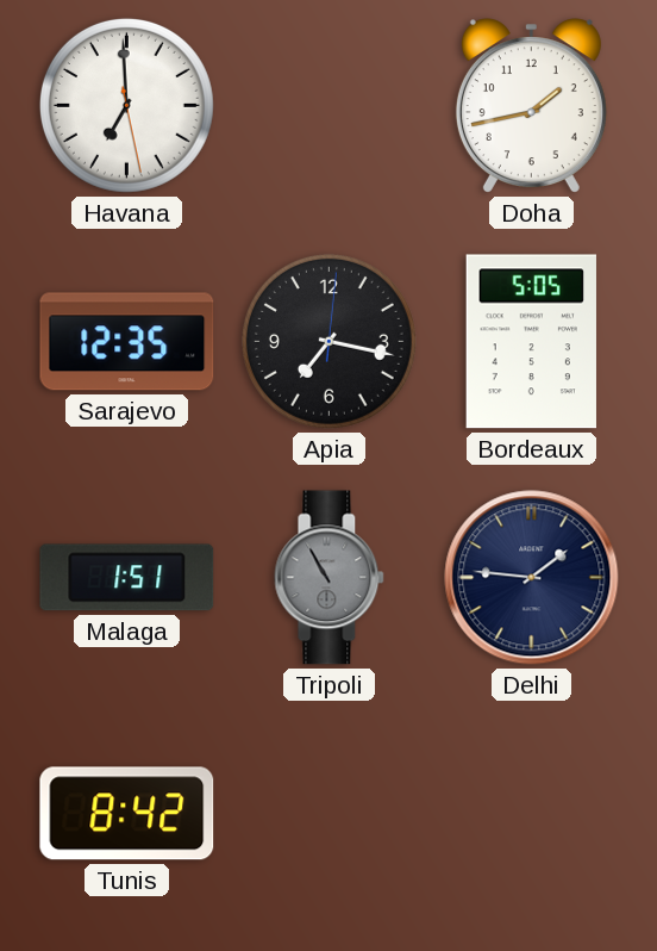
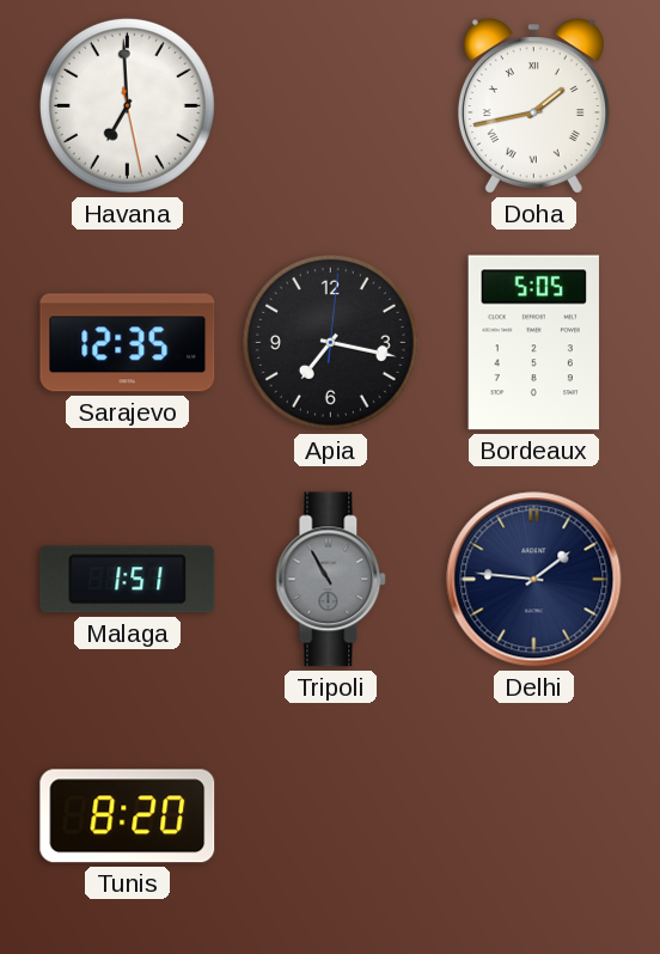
Doha numerals: Arabic -> Roman
Tunis: 8:42 -> 8:20
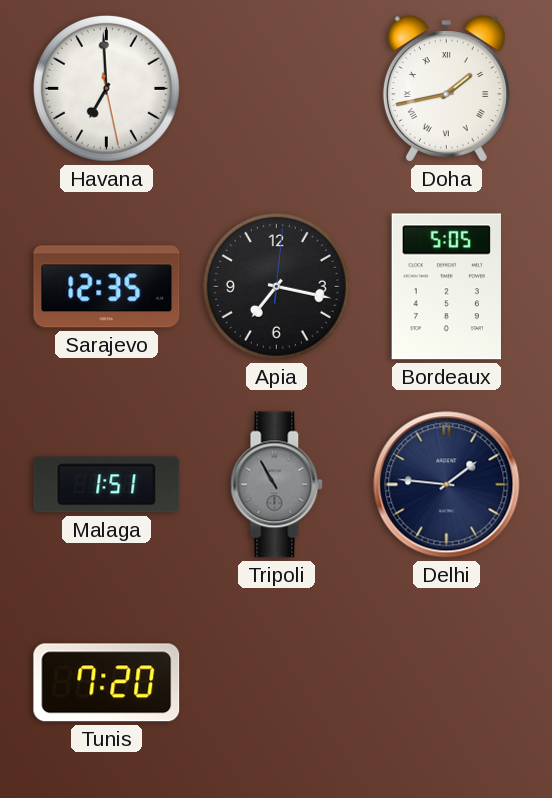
Tunis: 8:20 -> 7:20
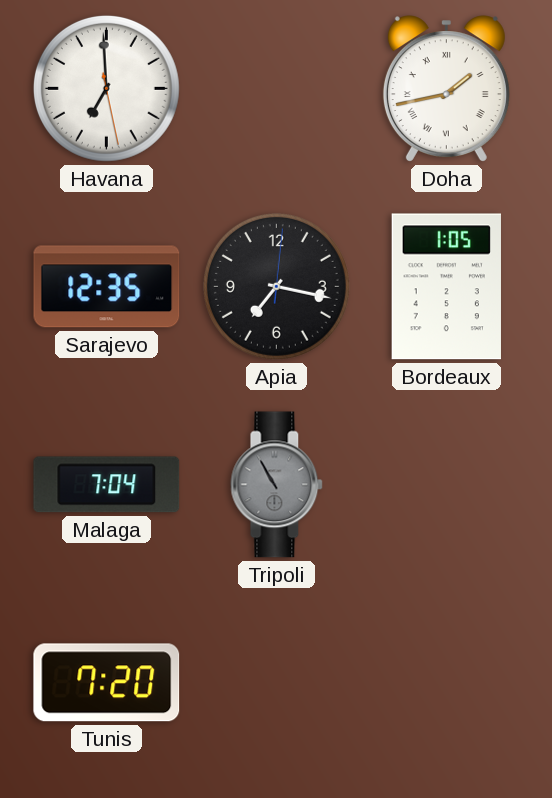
Bordeaux: 5:05 -> 1:05
Malaga: 1:51 -> 7:04
Delhi: 1:46 -> none
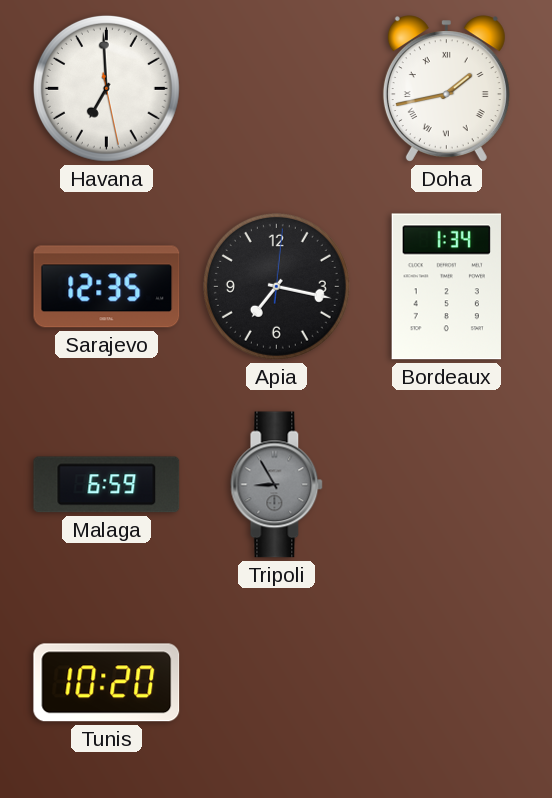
Bordeaux: 1:05 -> 1:34
Malaga: 7:04 -> 6:59
Tripoli: 10:55 -> 8:55
Tunis: 7:20 -> 10:20
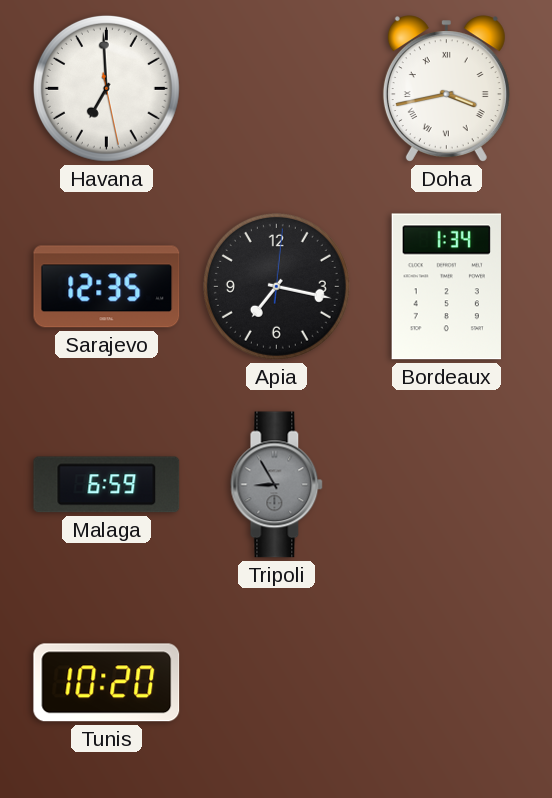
Doha: 1:43 -> 3:43
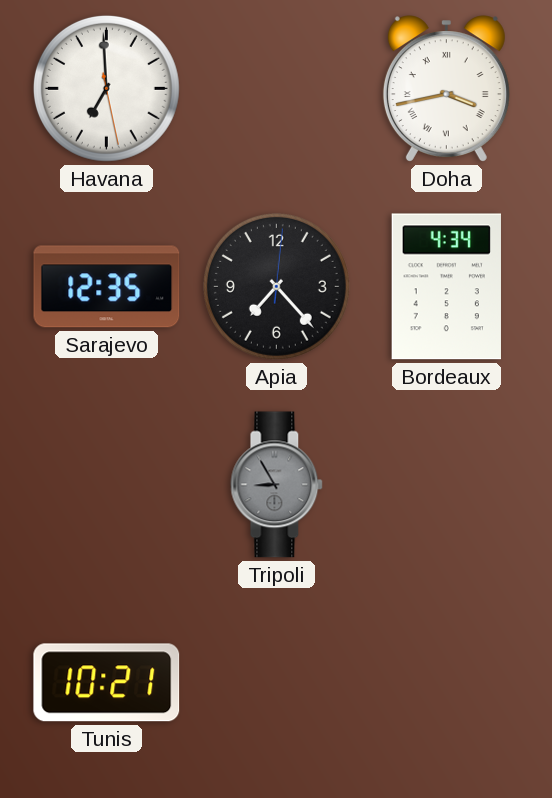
Apia: 7:17 -> 7:23
Bordeaux: 1:34 -> 4:34
Malaga: 6:59 -> none
Tunis: 10:20 -> 10:21
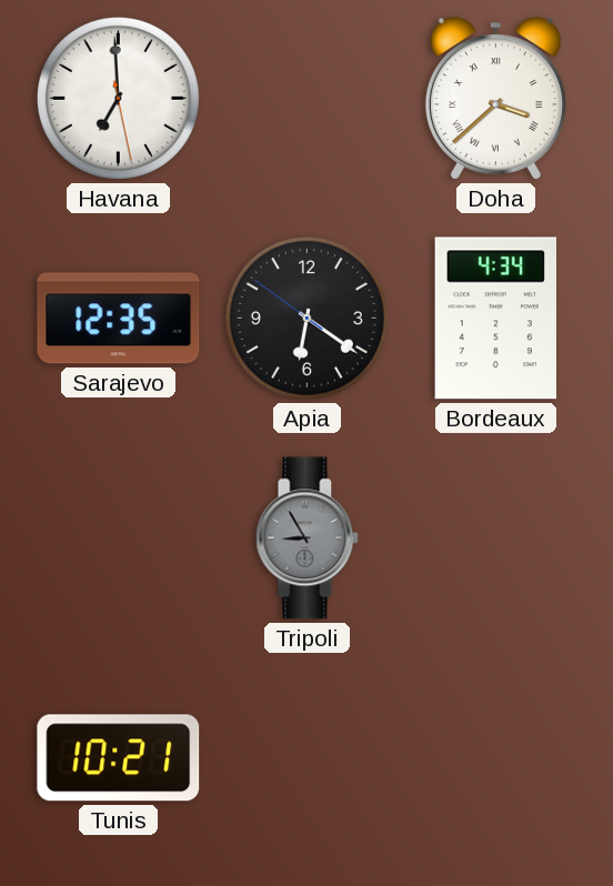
Doha: 3:43 -> 3:38
Apia: 7:23 -> 6:20
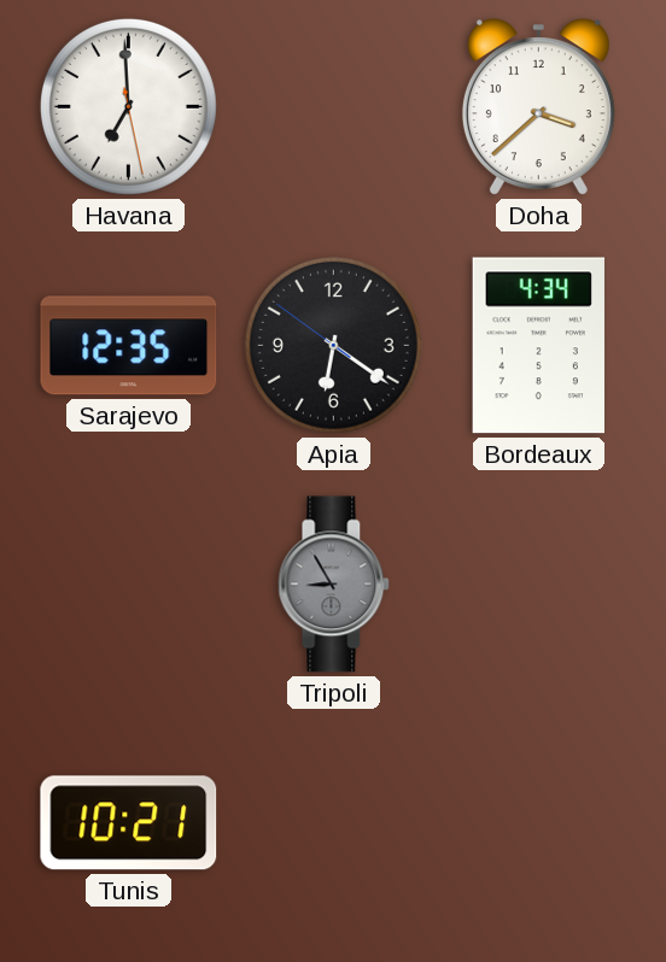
Doha numerals: Roman -> Arabic
